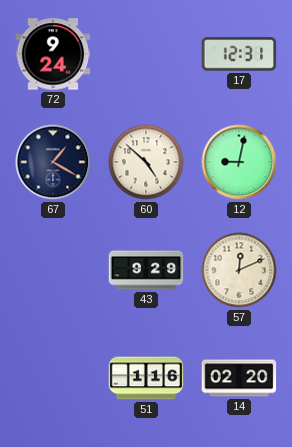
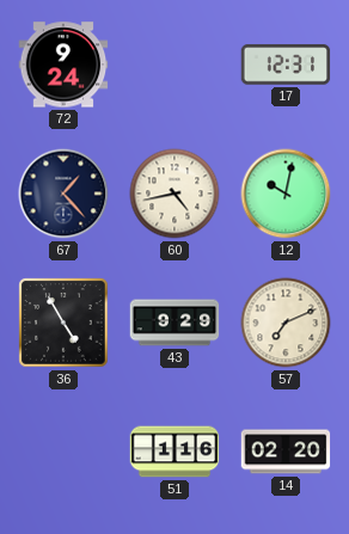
67: 1:20 -> 1:23
60: 4:52 -> 4:43
12: 9:02 -> 10:02
36: none -> 4:55
57: 12:11 -> 7:11
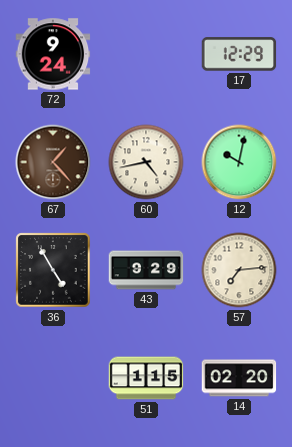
17: 12:31 -> 12:29
67 dial: navy -> brown
57: 7:11 -> 7:14
51: 1:16 -> 1:15
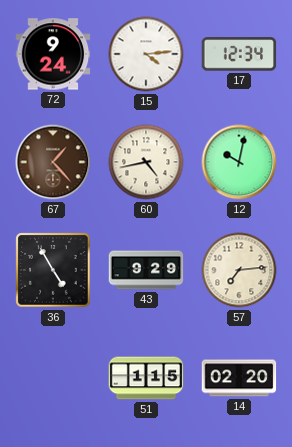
15: none -> 4:14
17: 12:29 -> 12:34
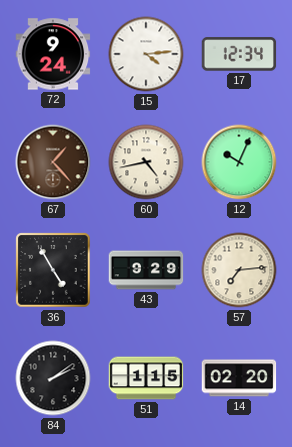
12: 10:02 -> 10:04
84: none -> 2:09
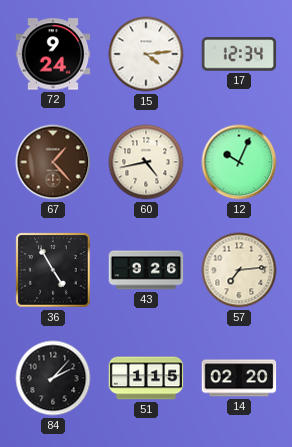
43: 9:29 -> 9:26
84: 2:09 -> 2:07
